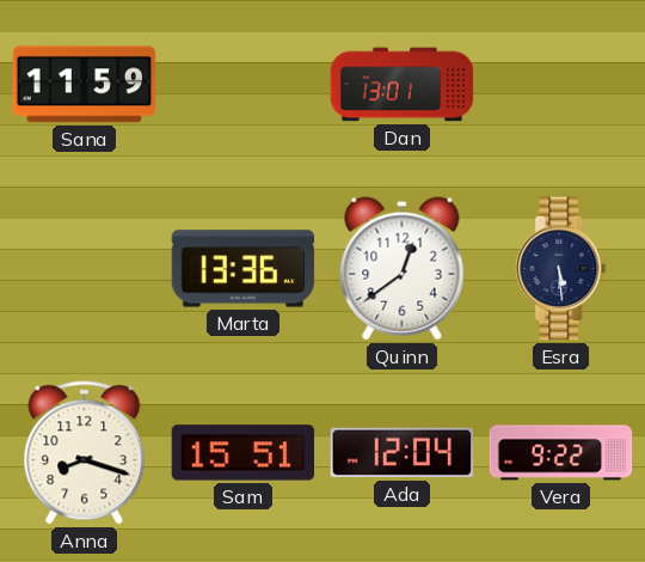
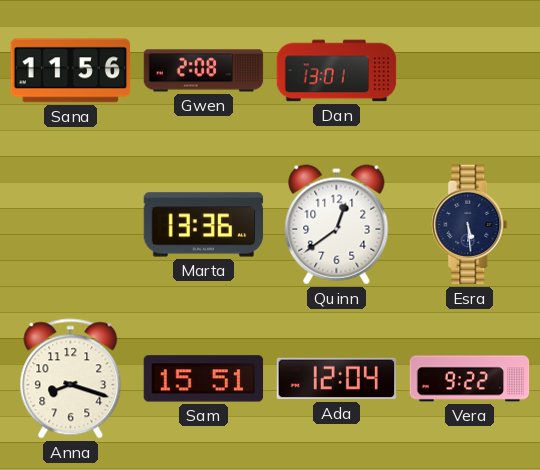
Sana: 11:59 -> 11:56
Gwen: none -> 2:08
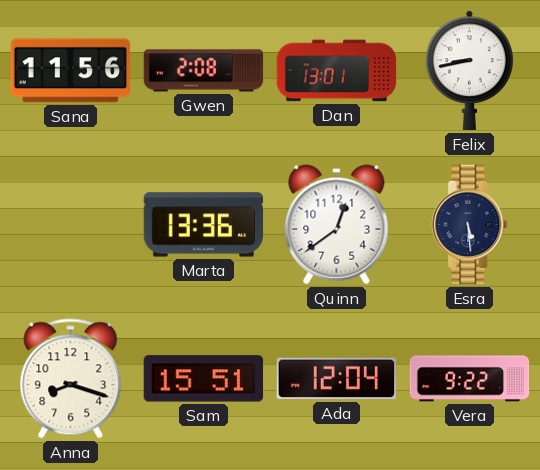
Felix: none -> 8:43
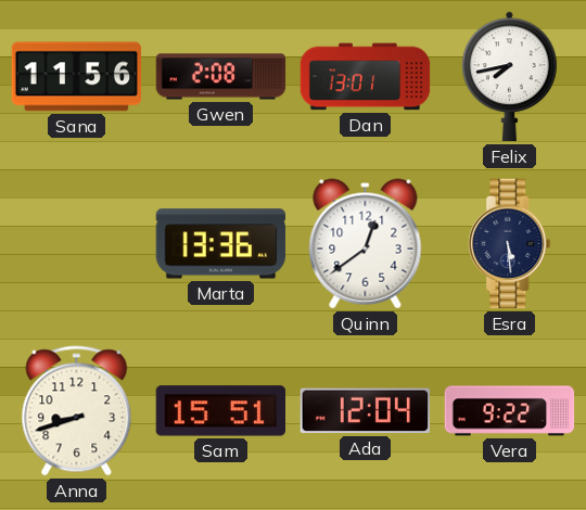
Felix: 8:43 -> 7:43
Anna: 8:18 -> 8:42
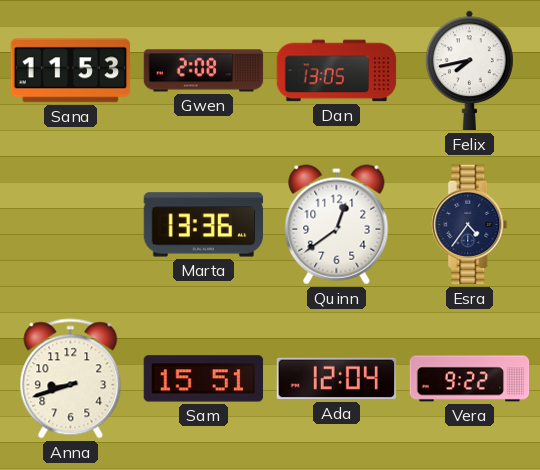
Sana: 11:56 -> 11:53
Dan: 13:01 -> 13:05
Esra: 5:29 -> 4:36
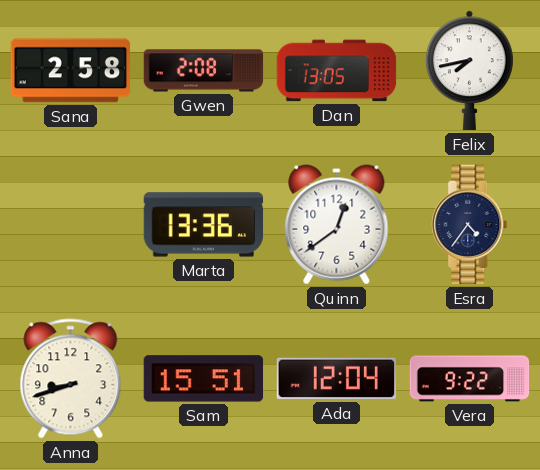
Sana: 11:53 -> 2:58
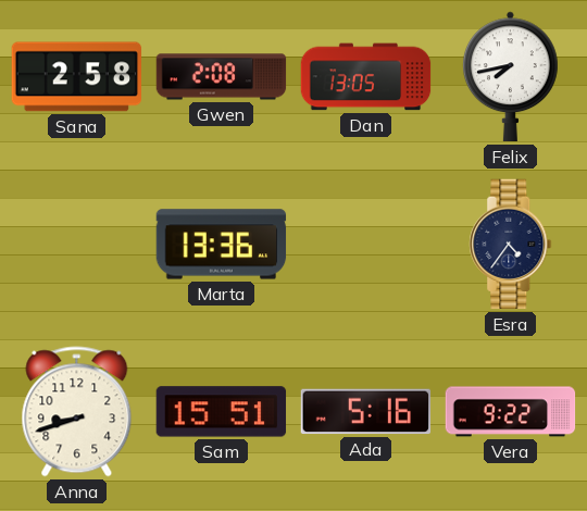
Quinn: 12:39 -> none
Ada: 12:04 -> 5:16
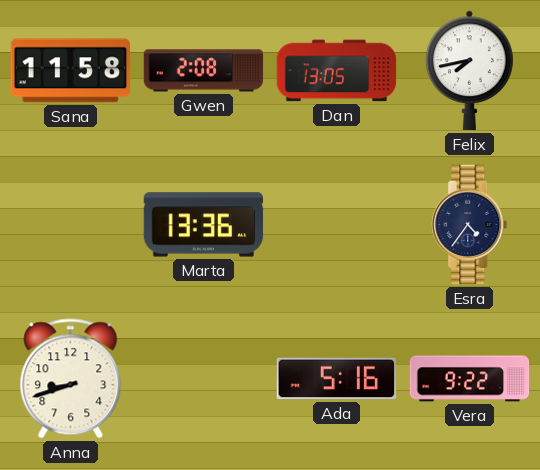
Sana: 2:58 -> 11:58
Sam: 15:51 -> none
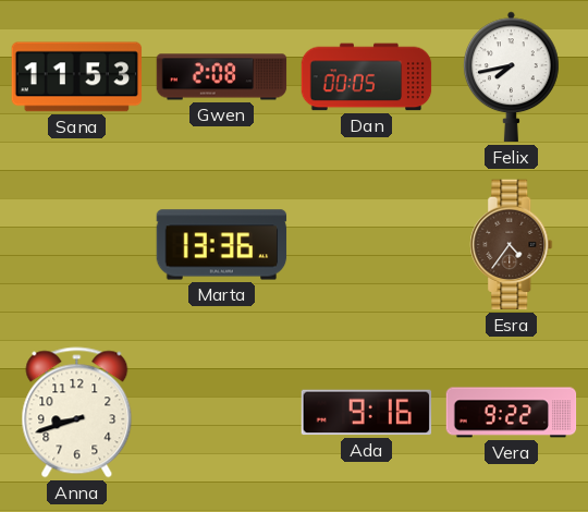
Sana: 11:58 -> 11:53
Dan: 13:05 -> 00:05
Esra dial: navy -> brown
Ada: 5:16 -> 9:16
